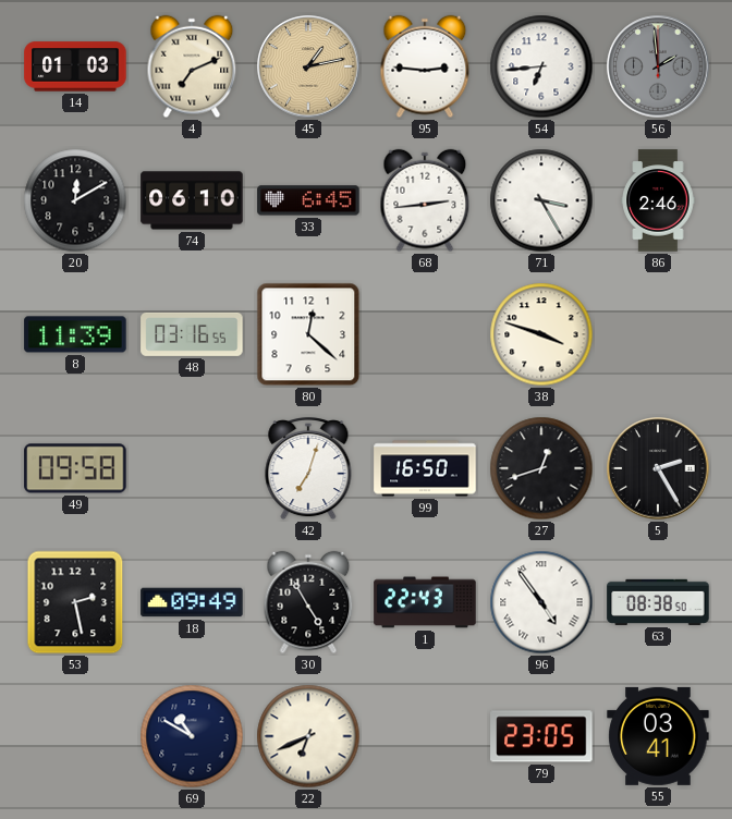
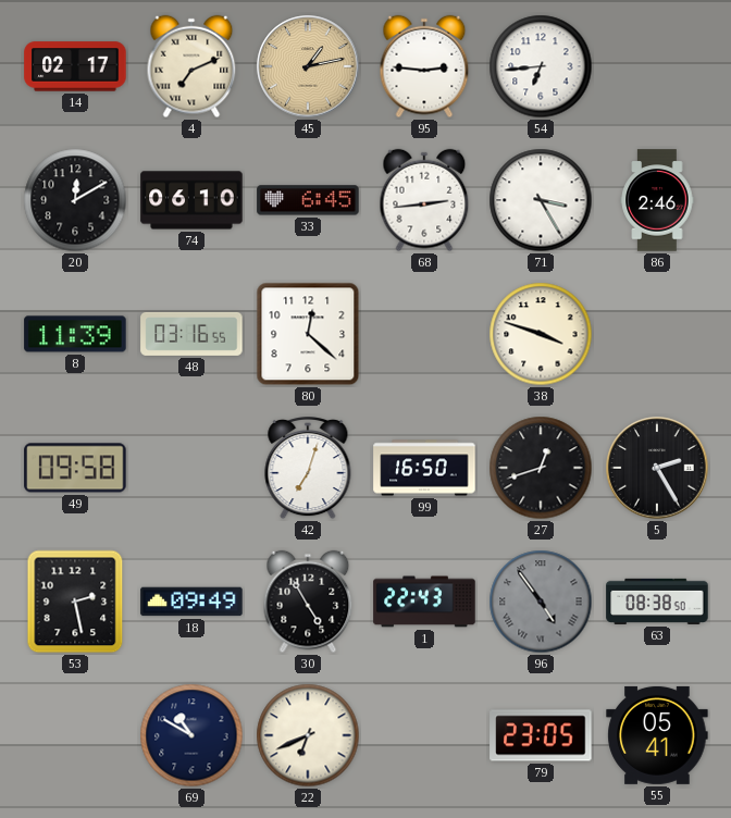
14: 01:03 -> 02:17
56: 1:59 -> none
96 dial: white -> grey
55: 03:41 -> 05:41
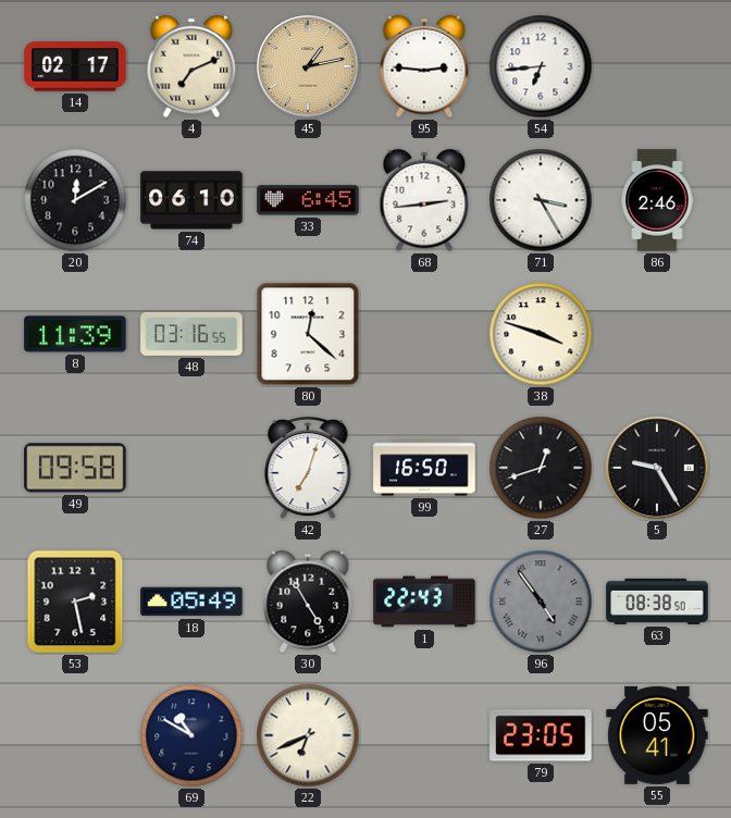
5: 2:25 -> 9:25
18: 09:49 -> 05:49
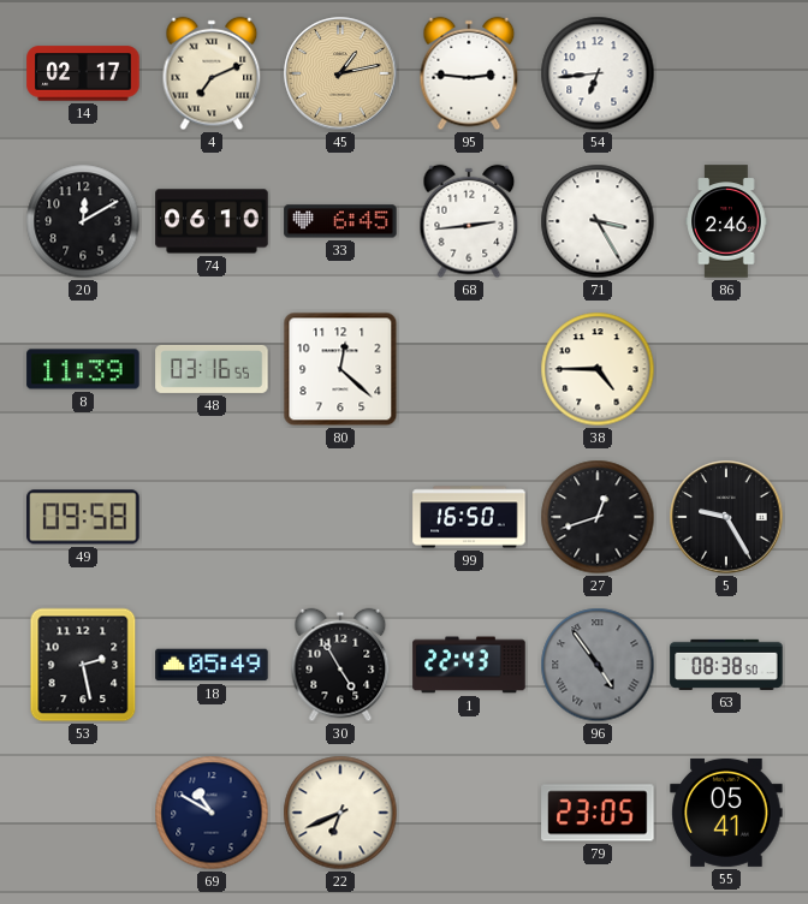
38: 3:48 -> 4:45
42: 7:03 -> none
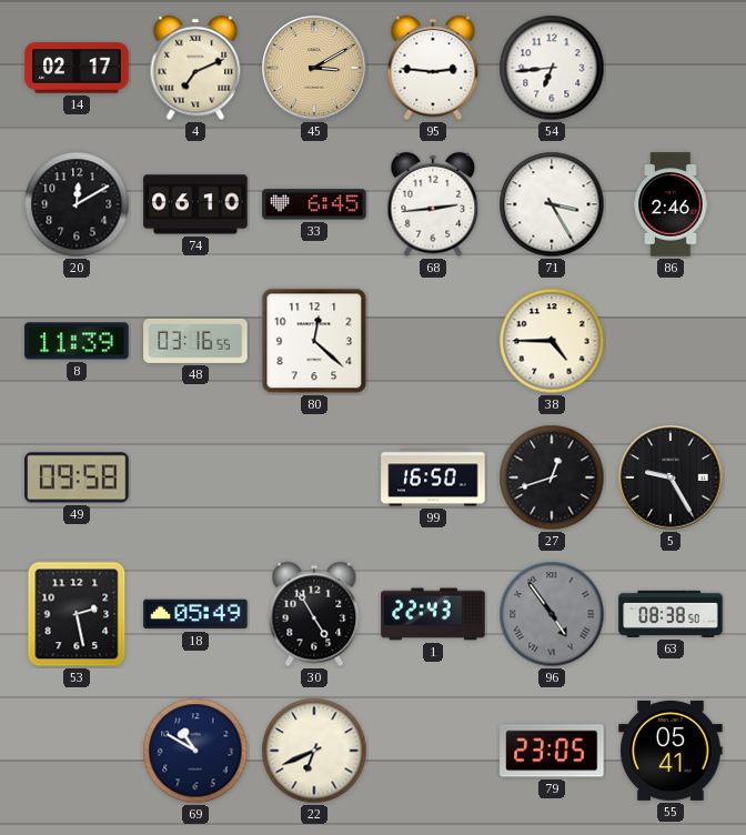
45: 1:13 -> 3:10
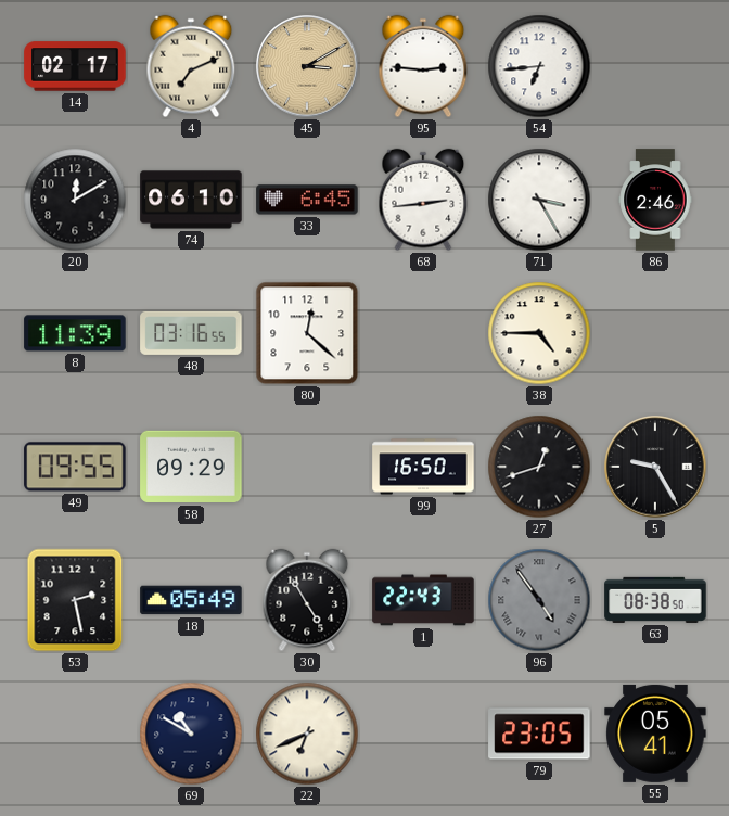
49: 09:58 -> 09:55
58: none -> 09:29
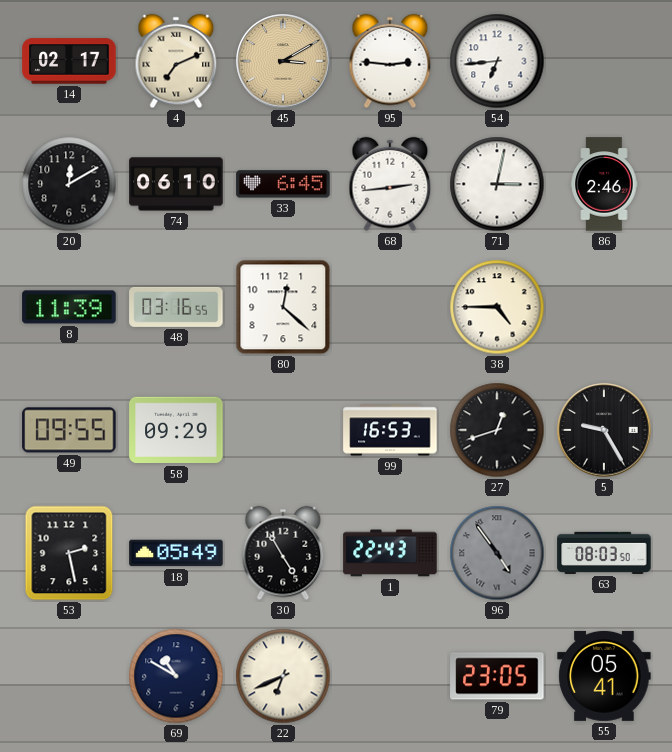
71: 3:25 -> 3:02
99: 16:50 -> 16:53
63: 08:38 -> 08:03
